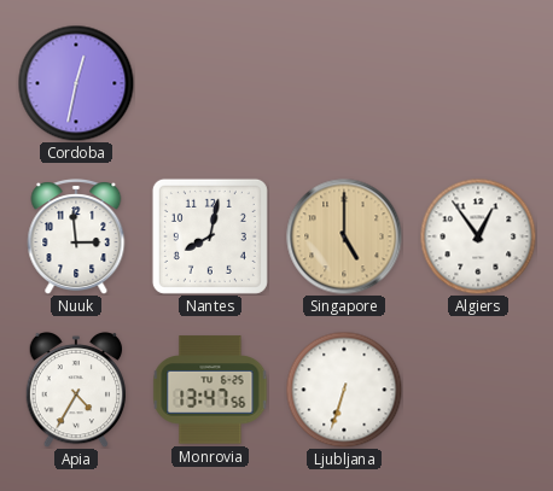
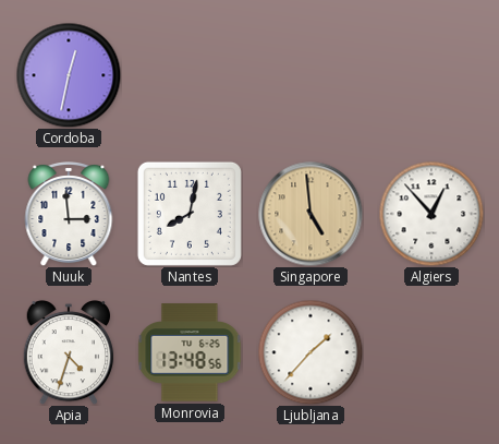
Singapore: 5:00 -> 4:59
Algiers: 12:54 -> 12:53
Apia: 4:35 -> 4:33
Monrovia: 13:47 -> 13:48
Ljubljana: 6:33 -> 1:37
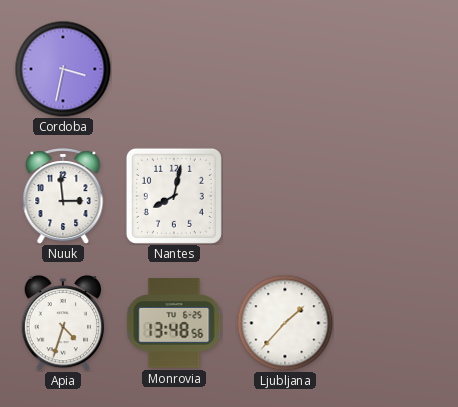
Cordoba: 12:32 -> 3:32
Singapore: 4:59 -> none
Algiers: 12:53 -> none
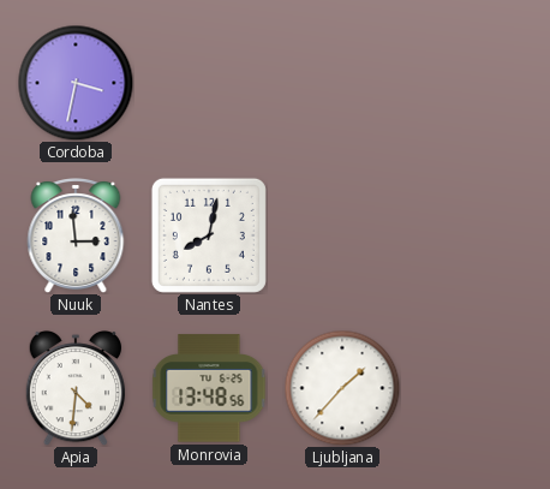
Apia: 4:33 -> 4:31
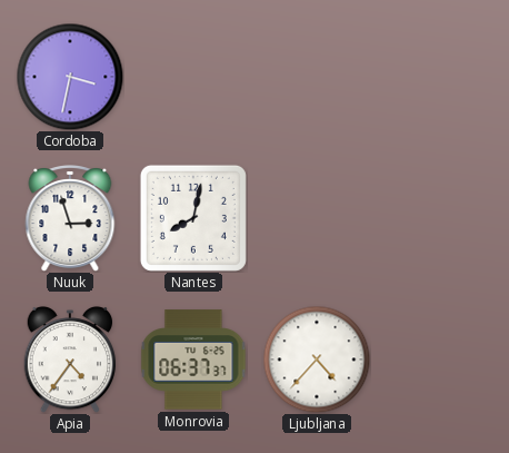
Nuuk: 2:59 -> 2:57
Apia: 4:31 -> 4:36
Monrovia: 13:48 -> 06:37
Ljubljana: 1:37 -> 4:37
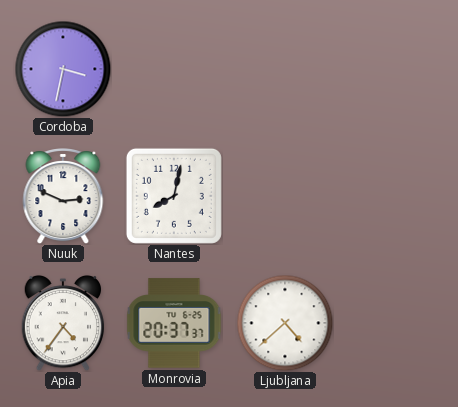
Nuuk: 2:57 -> 2:49
Monrovia: 06:37 -> 20:37
Ljubljana: 4:37 -> 4:38
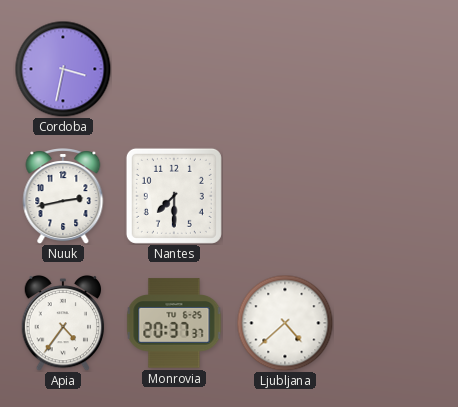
Nuuk: 2:49 -> 2:43
Nantes: 8:02 -> 7:30
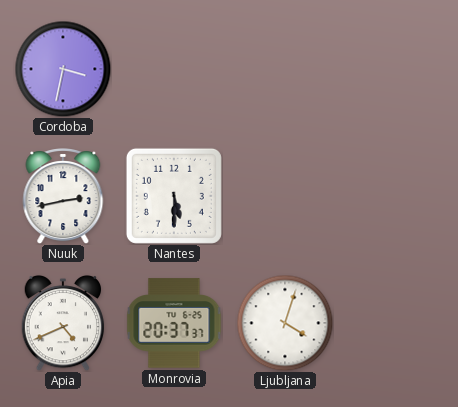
Nantes: 7:30 -> 5:30
Apia: 4:36 -> 4:41
Ljubljana: 4:38 -> 4:03
